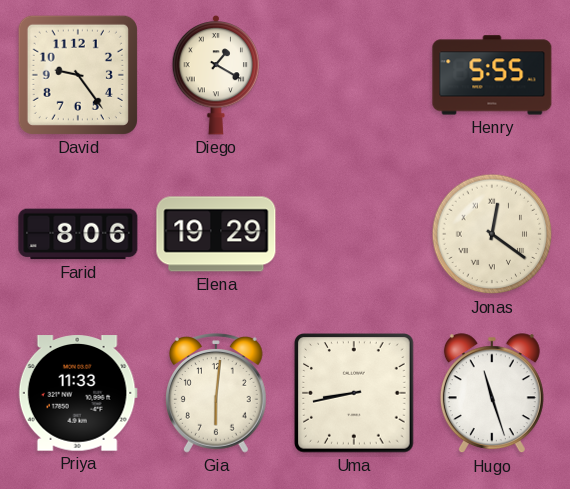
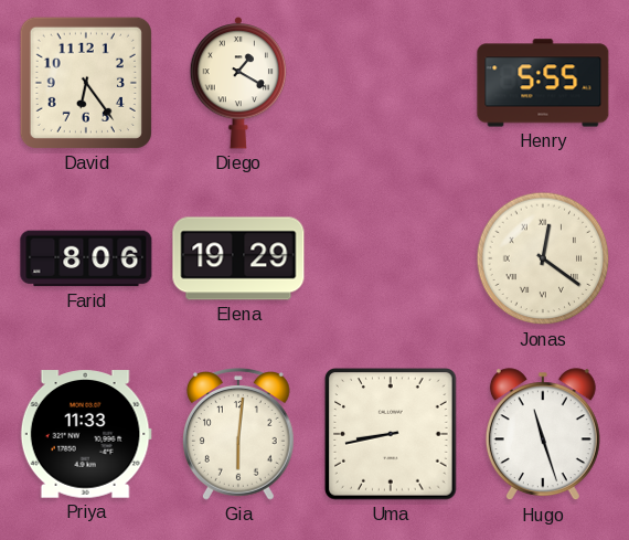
David: 9:24 -> 6:24
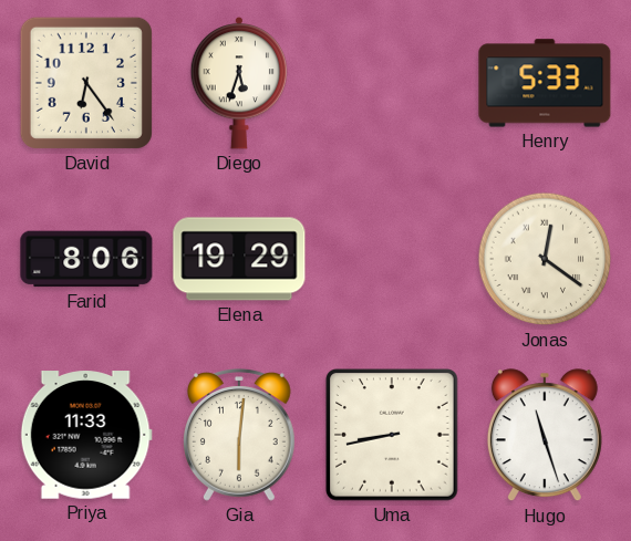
Diego: 1:20 -> 5:33
Henry: 5:55 -> 5:33
